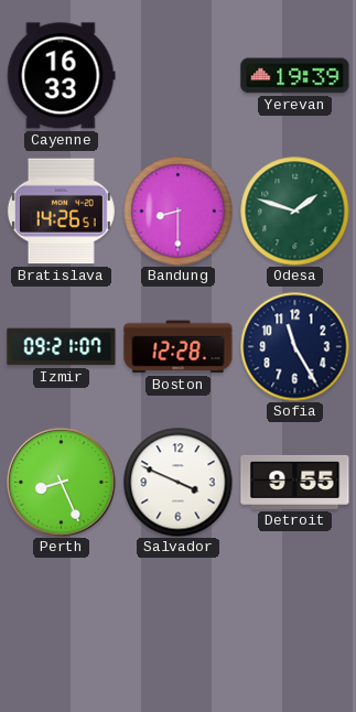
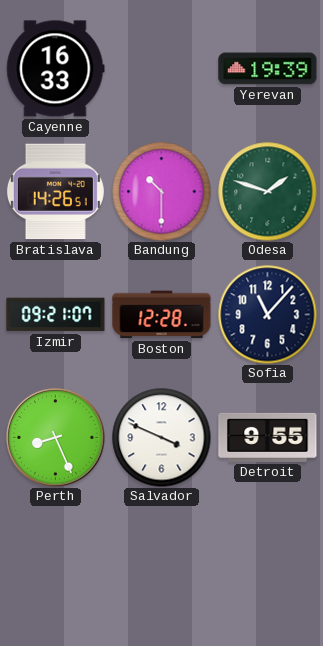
Bandung: 8:30 -> 10:30
Sofia: 11:25 -> 11:07
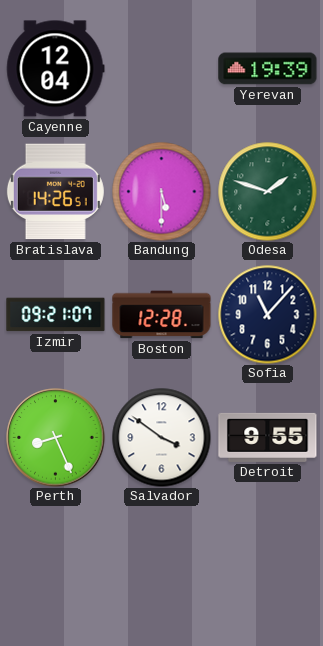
Cayenne: 16:33 -> 12:04
Bandung: 10:30 -> 5:30
Salvador: 3:49 -> 3:51
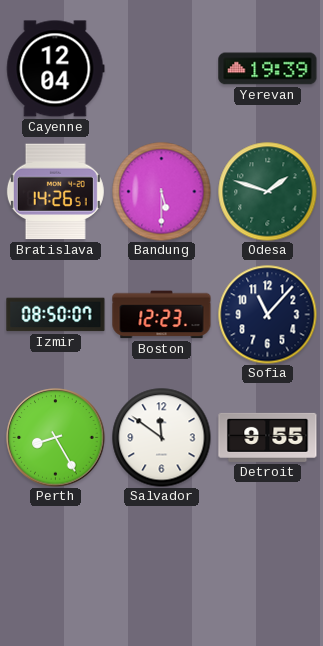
Izmir: 09:21 -> 08:50
Boston: 12:28 -> 12:23
Perth: 8:26 -> 8:25
Salvador: 3:51 -> 11:51
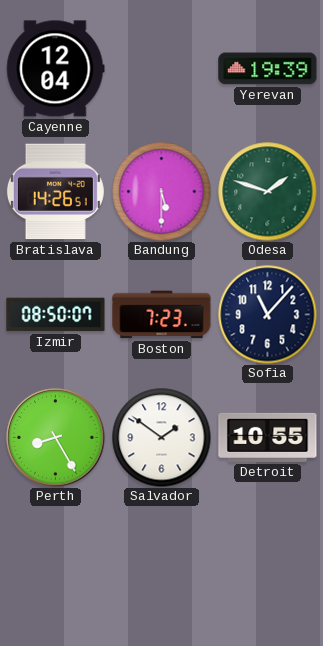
Boston: 12:23 -> 7:23
Salvador: 11:51 -> 1:51
Detroit: 9:55 -> 10:55
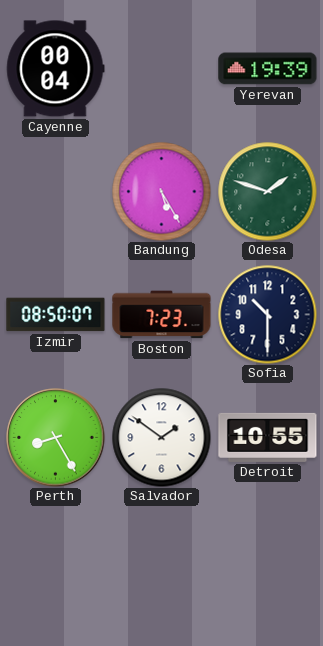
Cayenne: 12:04 -> 00:04
Bratislava: 14:26 -> none
Bandung: 5:30 -> 5:25
Sofia: 11:07 -> 10:30
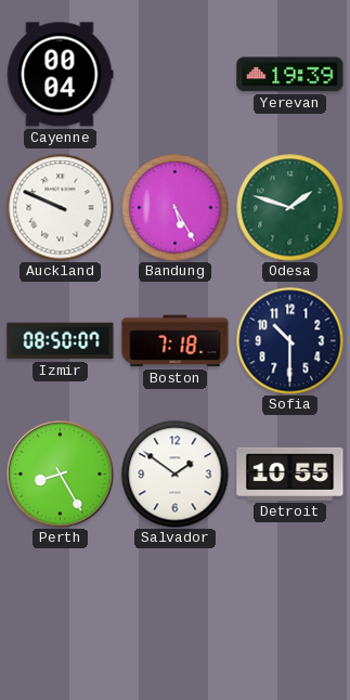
Auckland: none -> 9:49
Boston: 7:23 -> 7:18
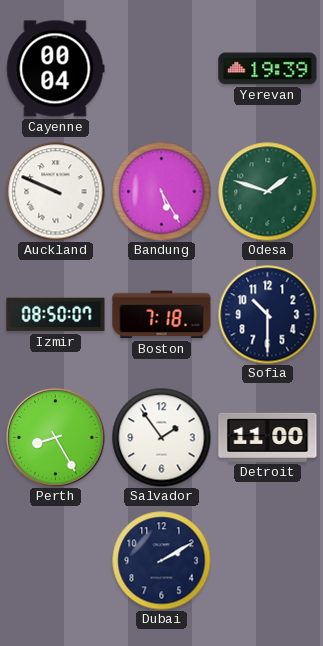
Salvador: 1:51 -> 1:54
Detroit: 10:55 -> 11:00
Dubai: none -> 2:10
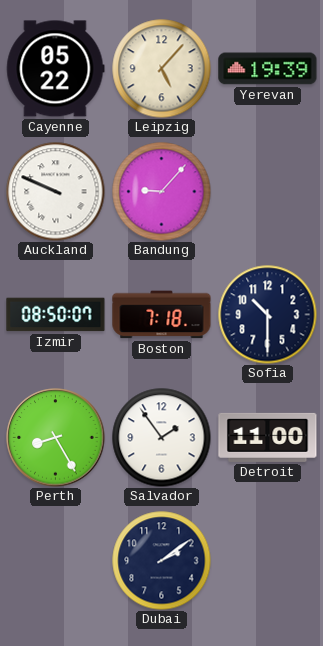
Cayenne: 00:04 -> 05:22
Leipzig: none -> 5:07
Bandung: 5:25 -> 9:07
Odesa: 1:48 -> none
Dubai: 2:10 -> 2:09
